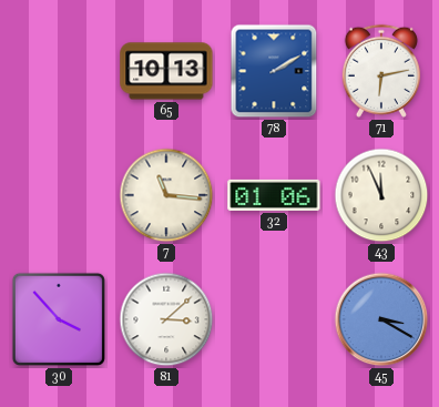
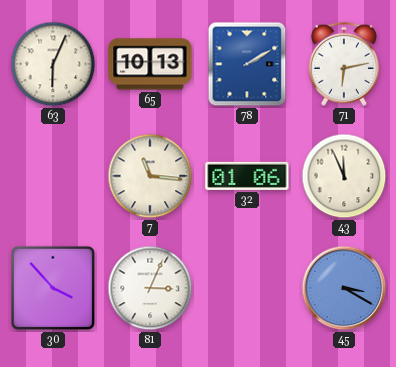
63: none -> 6:04
81: 3:08 -> 3:04
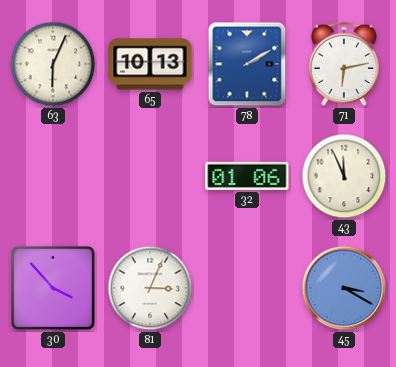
7: 11:16 -> none
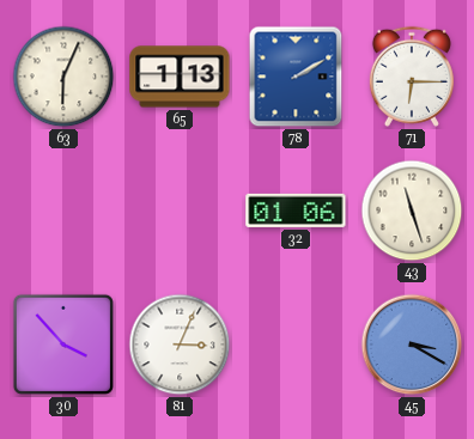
65: 10:13 -> 1:13
71: 6:13 -> 6:15
43: 11:56 -> 11:27
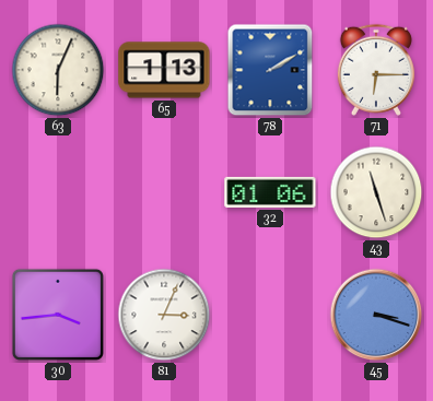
30: 3:53 -> 3:44
45: 3:20 -> 3:18
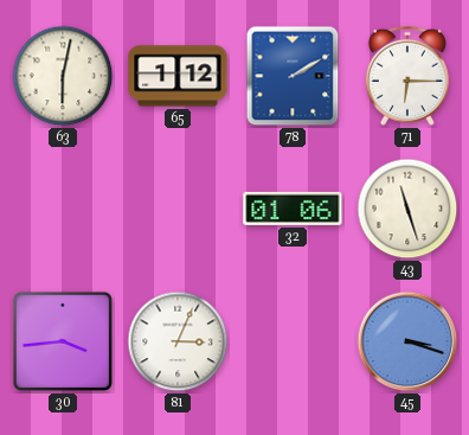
63: 6:04 -> 6:02
65: 1:13 -> 1:12
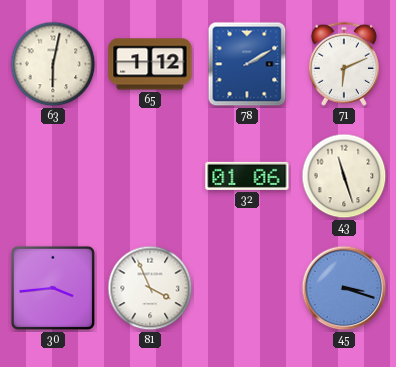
71: 6:15 -> 6:11
81: 3:04 -> 3:56
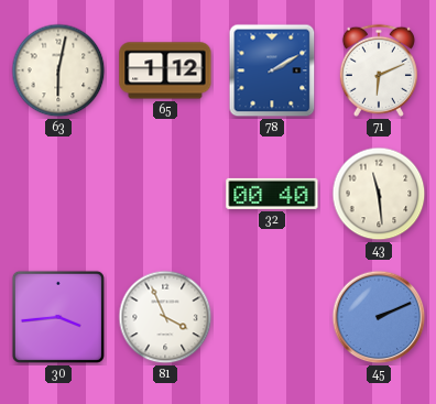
32: 01:06 -> 00:40
43: 11:27 -> 11:29
45: 3:18 -> 2:11
